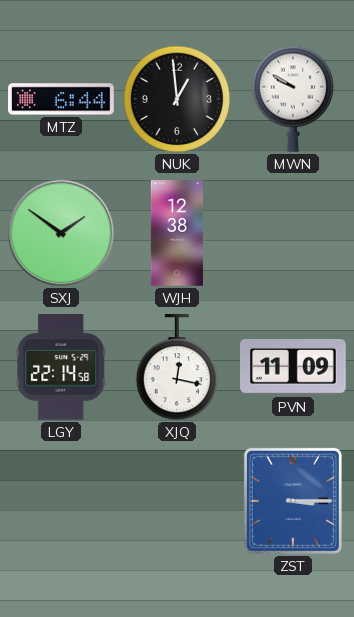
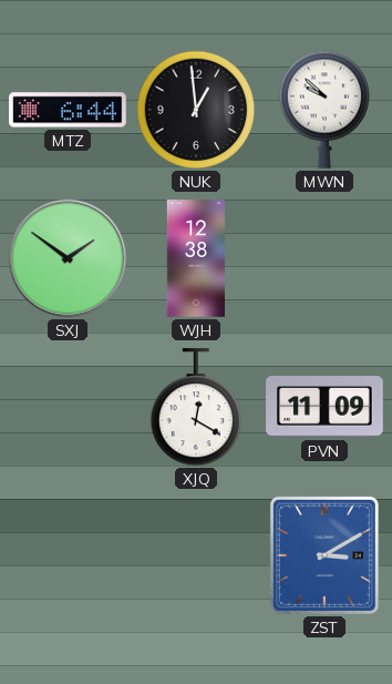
MWN: 9:50 -> 9:52
LGY: 22:14 -> none
XJQ: 12:17 -> 12:20
ZST: 3:15 -> 3:10
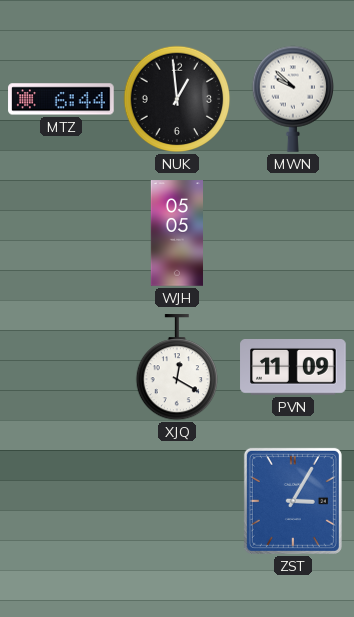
SXJ: 1:51 -> none
WJH: 12:38 -> 05:05
ZST: 3:10 -> 3:05
